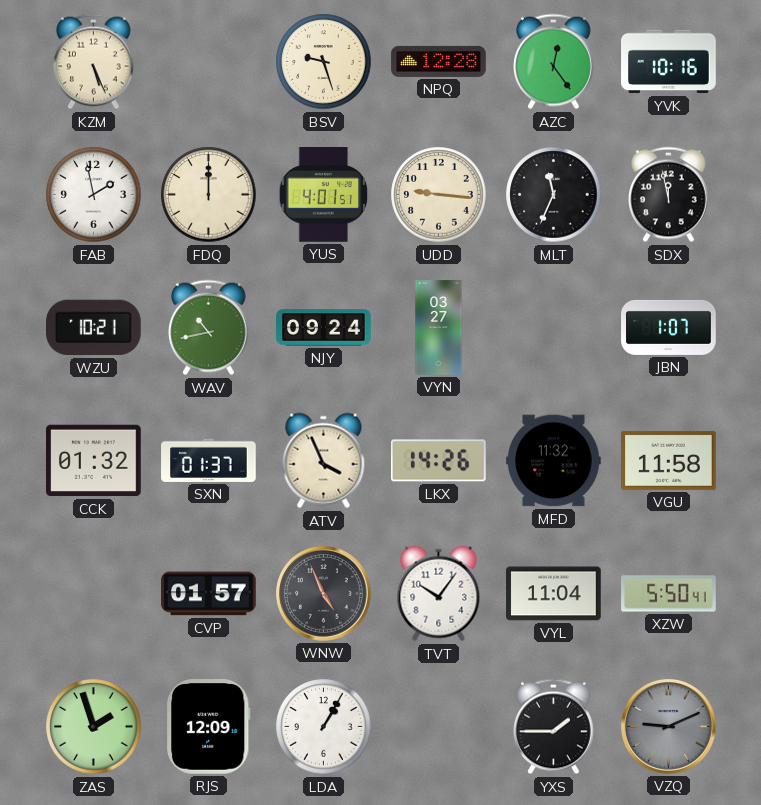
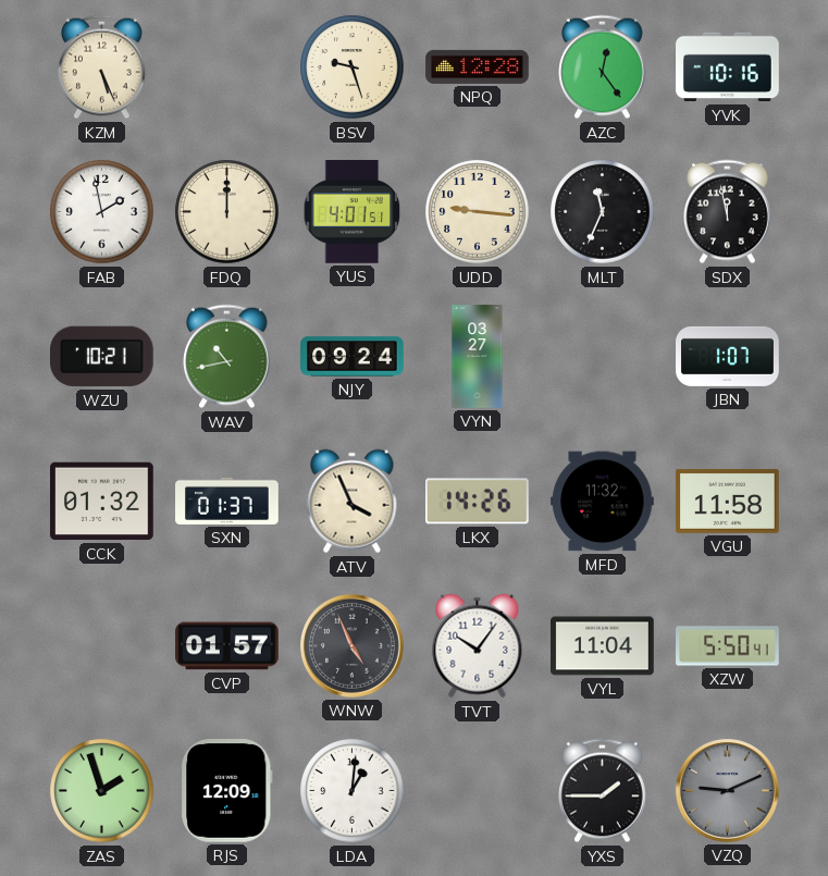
LDA: 1:05 -> 1:01
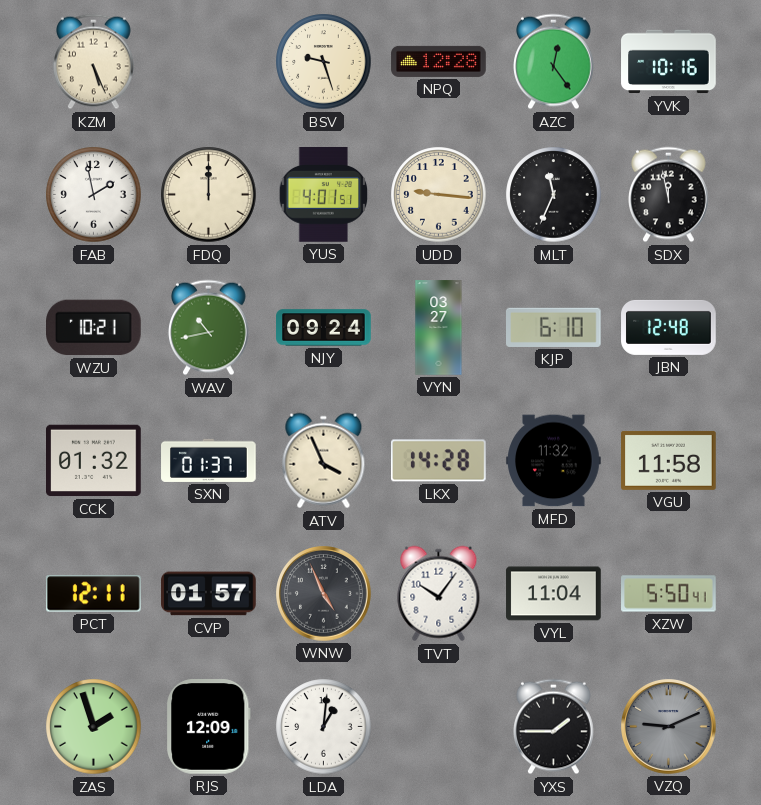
KJP: none -> 6:10
JBN: 1:07 -> 12:48
LKX: 14:26 -> 14:28
PCT: none -> 12:11
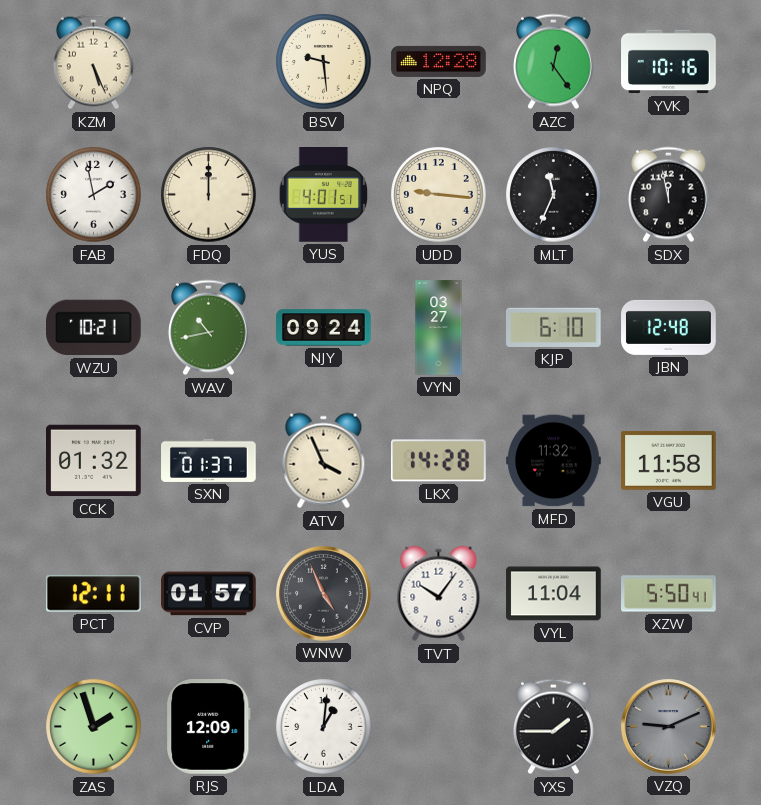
BSV: 9:27 -> 9:29
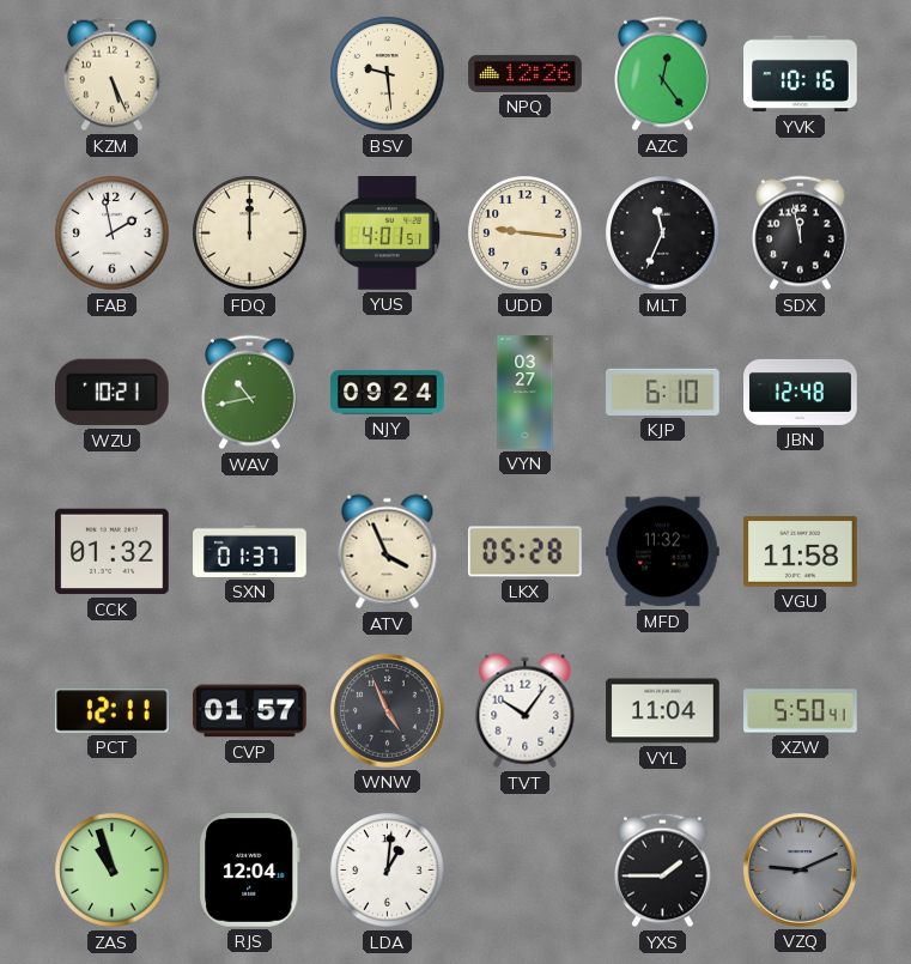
NPQ: 12:28 -> 12:26
LKX: 14:28 -> 05:28
ZAS: 1:57 -> 10:57
RJS: 12:09 -> 12:04
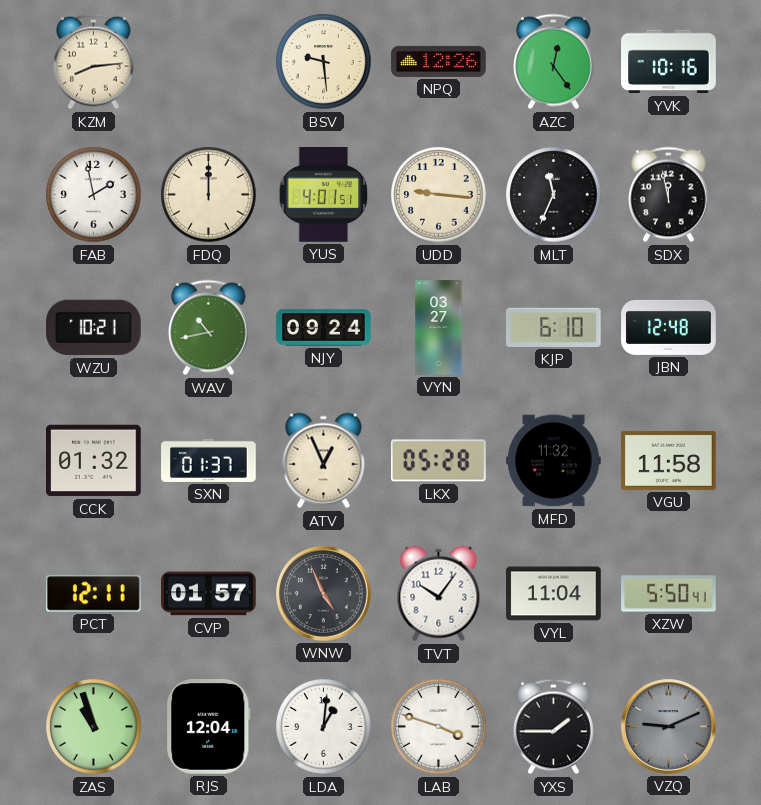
KZM: 5:26 -> 8:14
ATV: 3:56 -> 12:56
LAB: none -> 3:48
